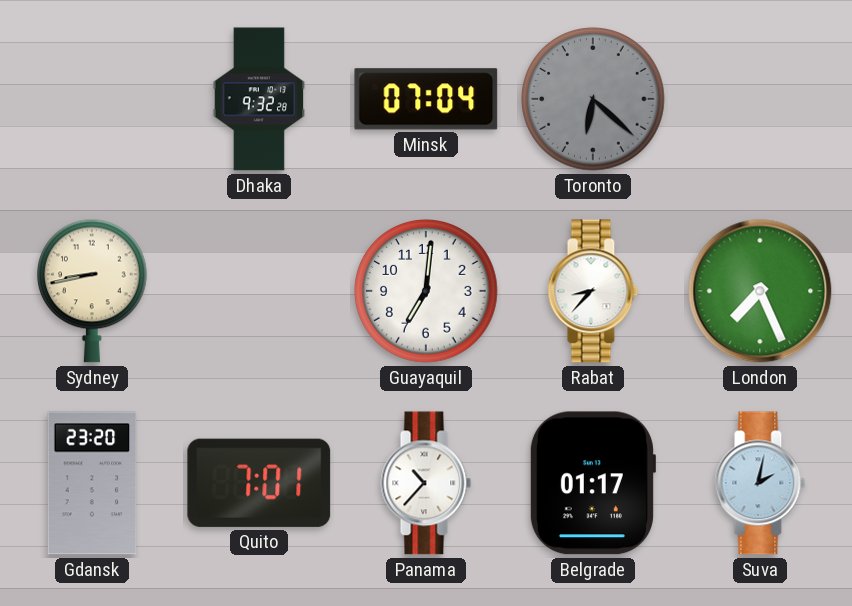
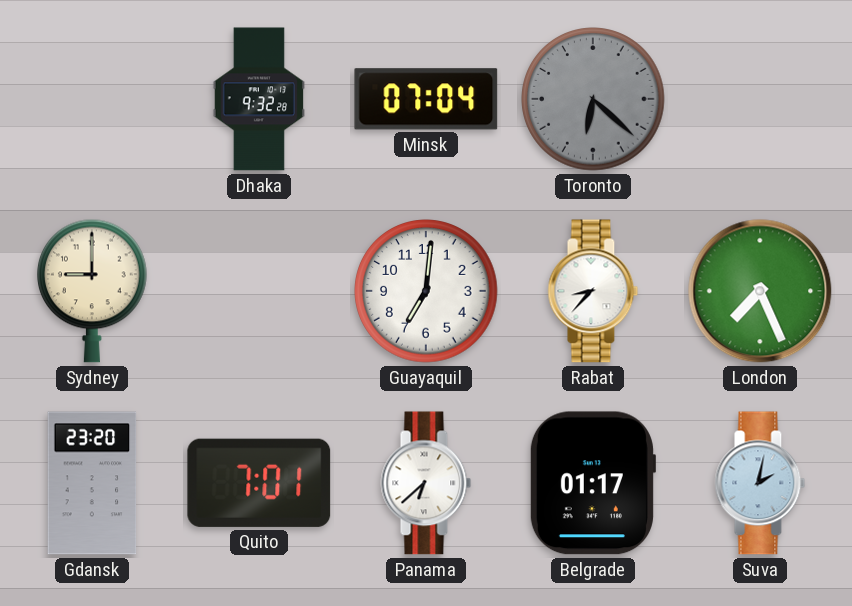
Sydney: 8:43 -> 9:00
Panama: 10:37 -> 6:38
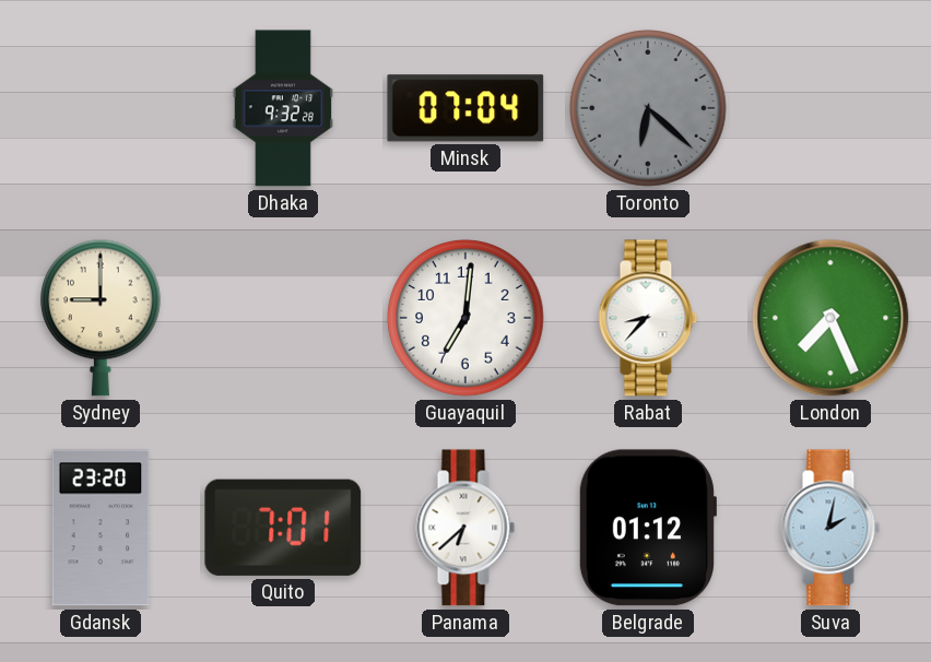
Belgrade: 01:17 -> 01:12
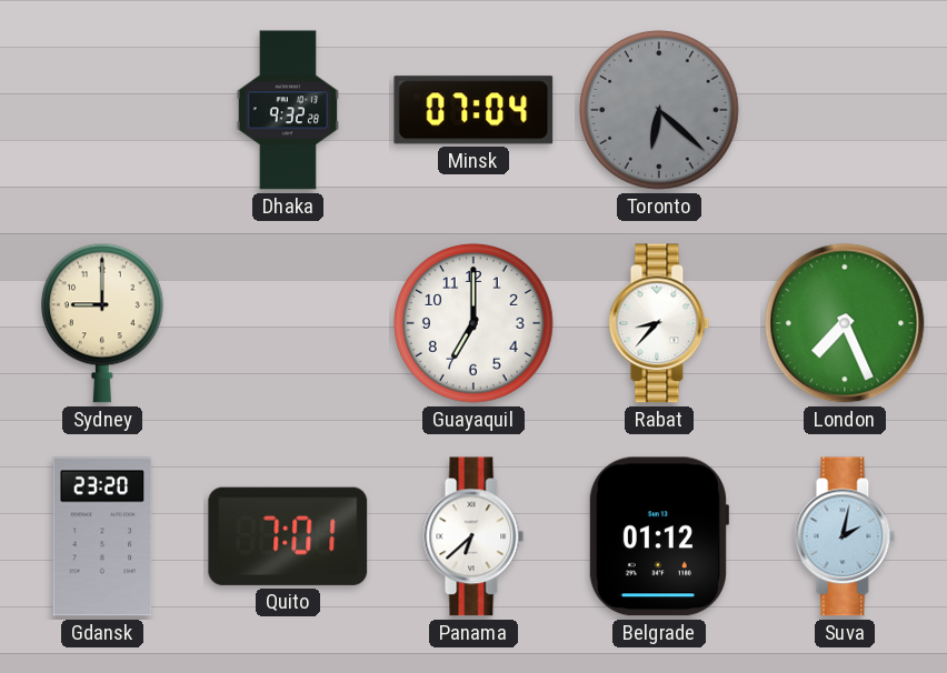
Guayaquil: 7:01 -> 7:00
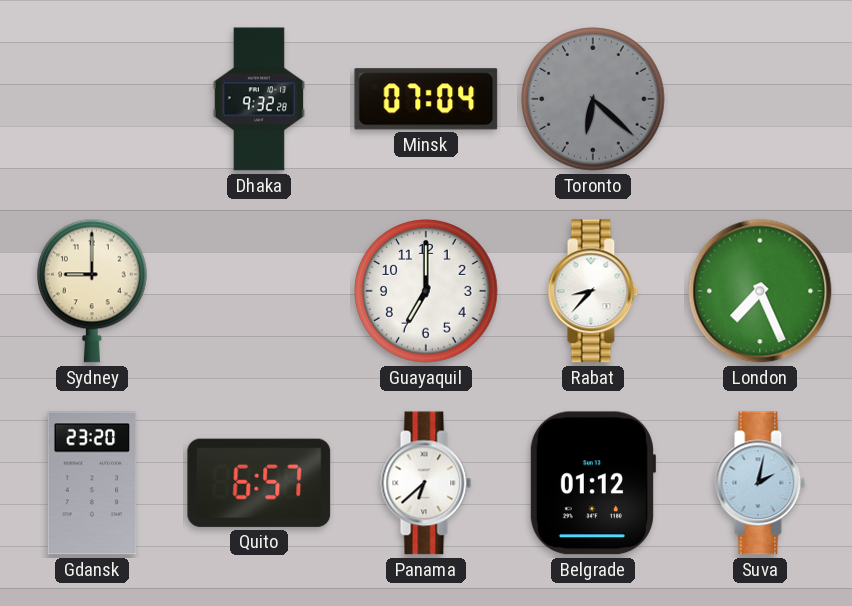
Quito: 7:01 -> 6:57
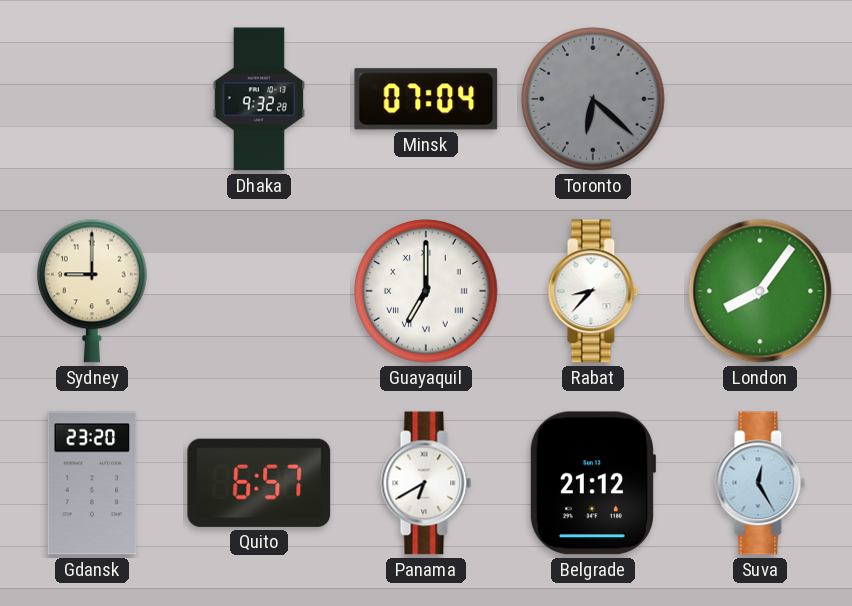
Guayaquil numerals: Arabic -> Roman
London: 7:26 -> 8:06
Panama: 6:38 -> 6:40
Belgrade: 01:12 -> 21:12
Suva: 2:02 -> 12:25
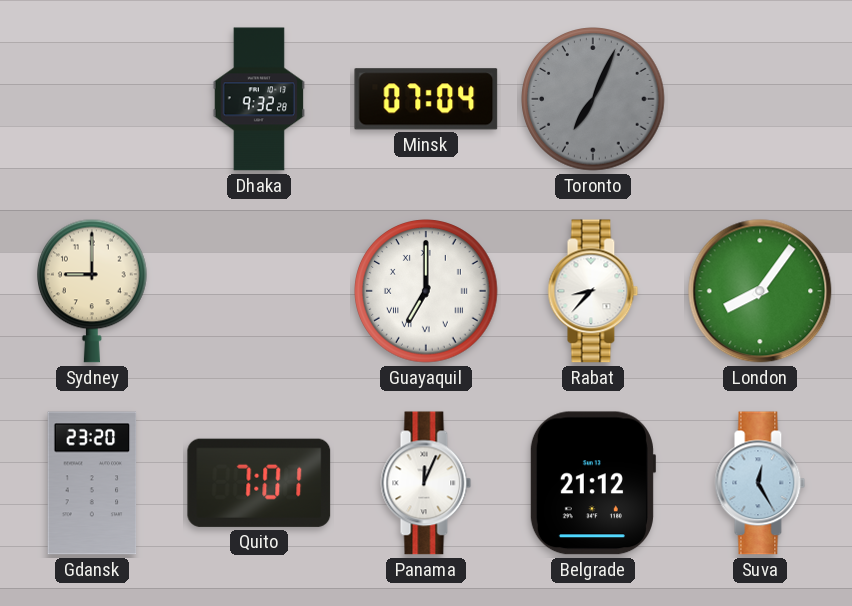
Toronto: 6:22 -> 7:04
Quito: 6:57 -> 7:01
Panama: 6:40 -> 12:04
